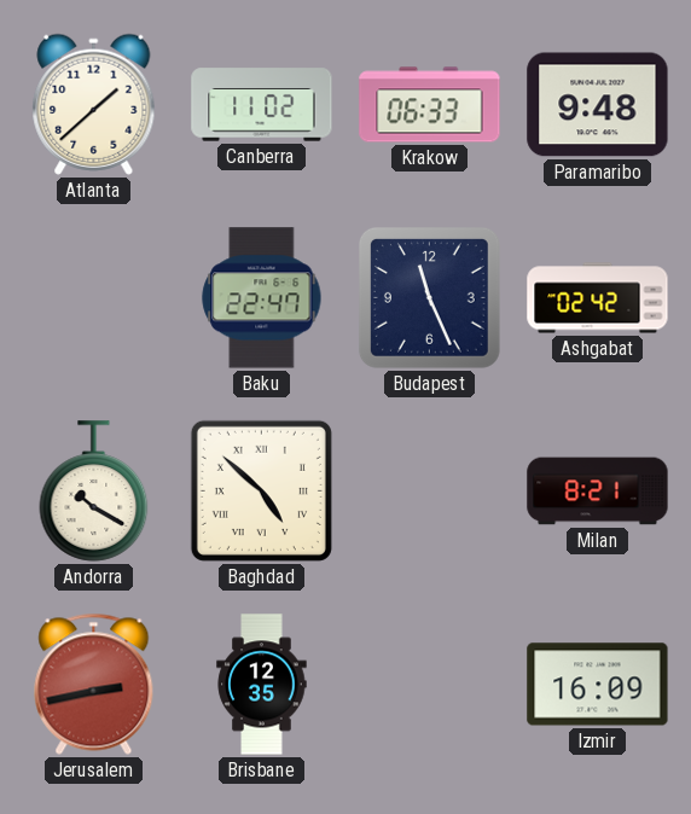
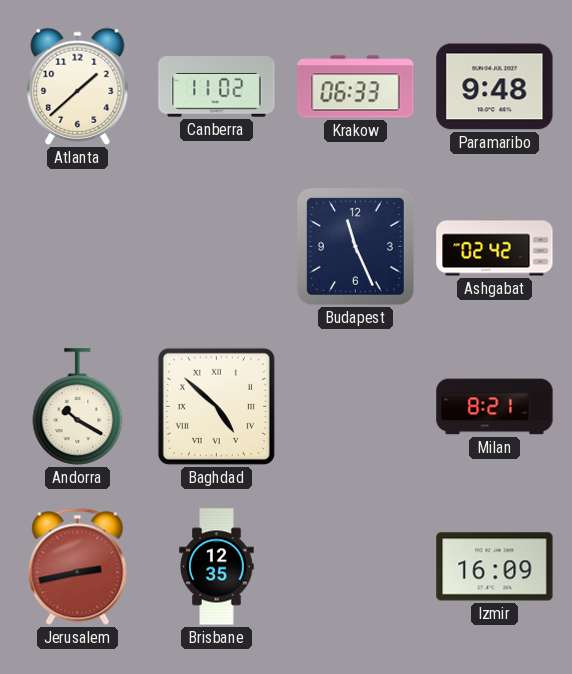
Baku: 22:47 -> none
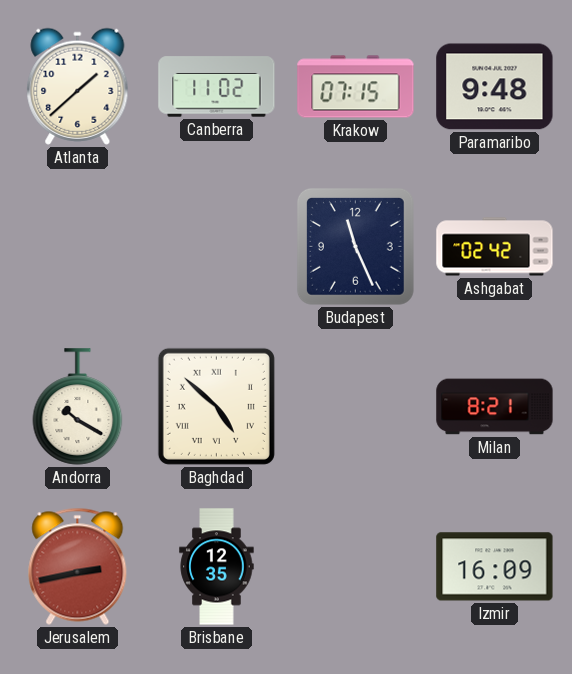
Krakow: 06:33 -> 07:15
